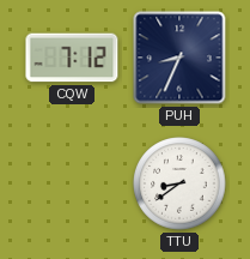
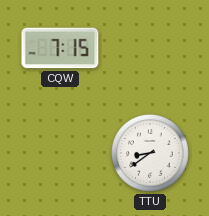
CQW: 7:12 -> 7:15
PUH: 8:34 -> none
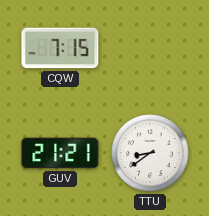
GUV: none -> 21:21
